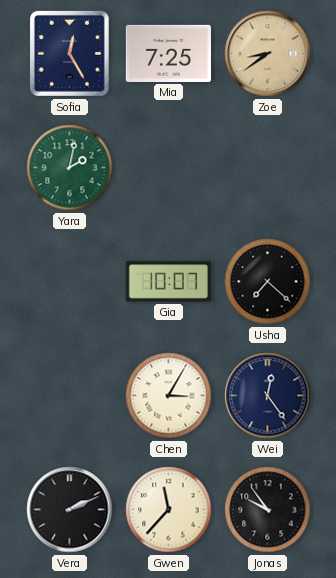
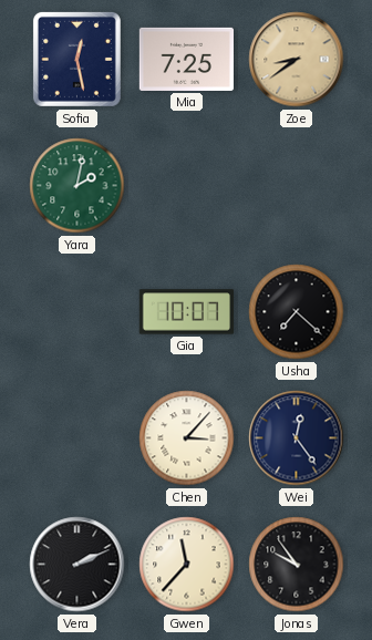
Sofia: 12:25 -> 12:28
Chen: 3:05 -> 3:07
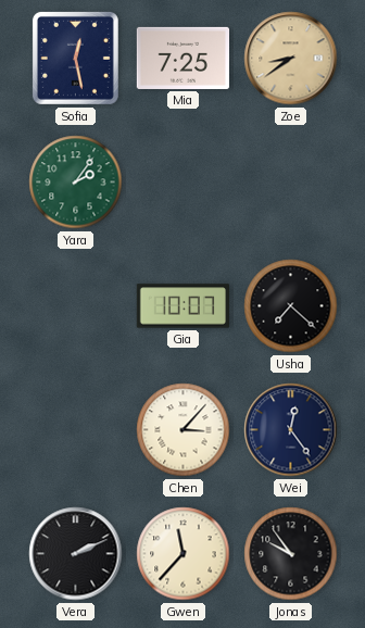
Yara: 2:02 -> 2:06
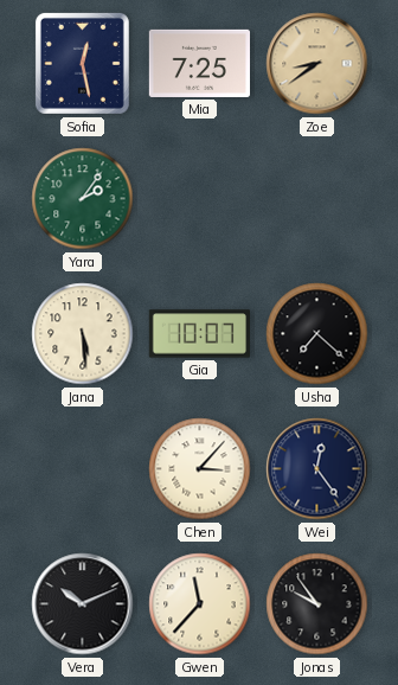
Jana: none -> 5:29
Vera: 2:11 -> 10:11
